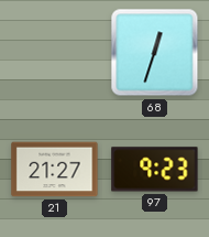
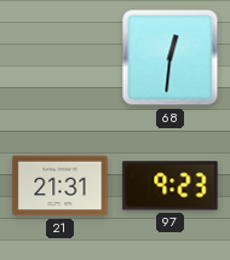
68: 12:33 -> 12:31
21: 21:27 -> 21:31
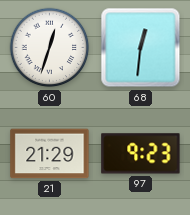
60: none -> 12:33
21: 21:31 -> 21:29
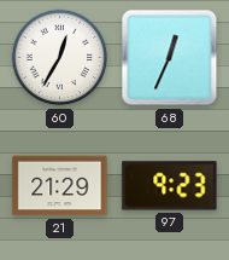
60: 12:33 -> 12:35
68: 12:31 -> 12:34
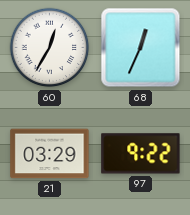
21: 21:29 -> 03:29
97: 9:23 -> 9:22
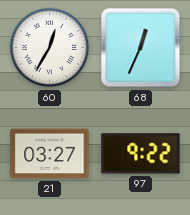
21: 03:29 -> 03:27
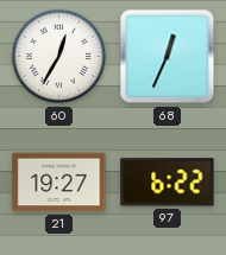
21: 03:27 -> 19:27
97: 9:22 -> 6:22
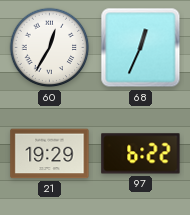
21: 19:27 -> 19:29
